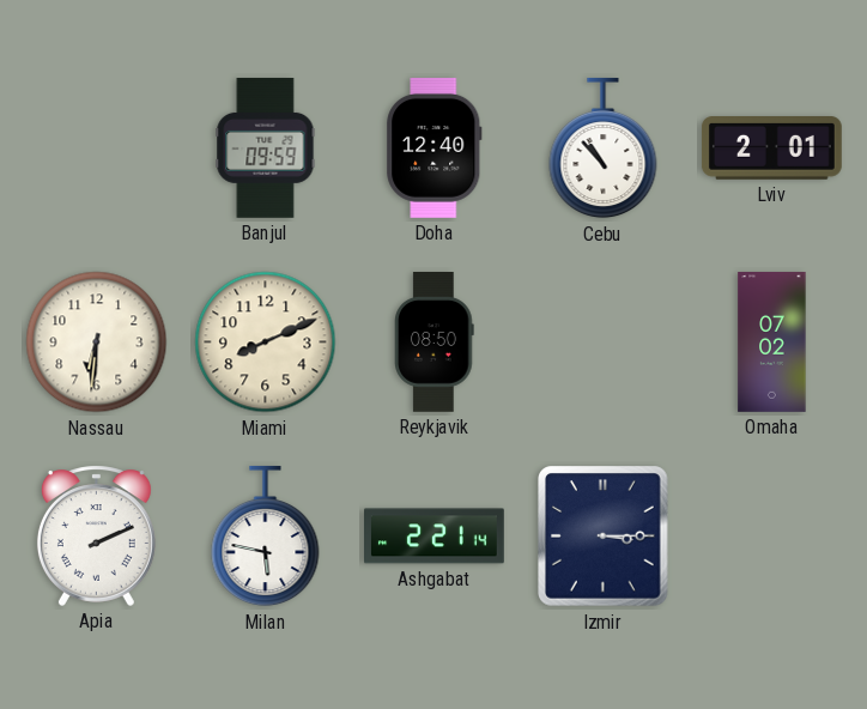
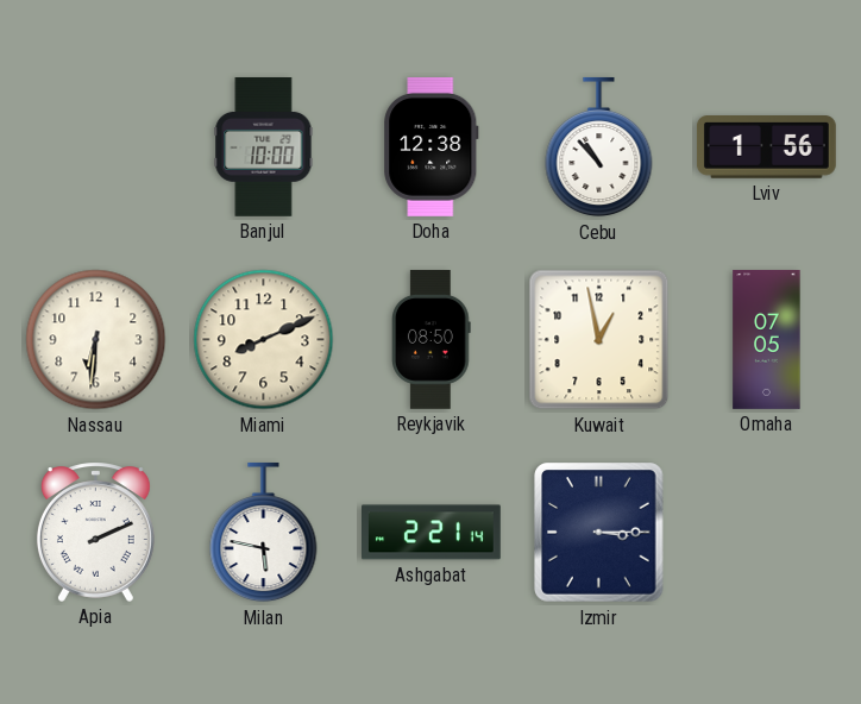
Banjul: 09:59 -> 10:00
Doha: 12:40 -> 12:38
Lviv: 2:01 -> 1:56
Kuwait: none -> 12:58
Omaha: 07:02 -> 07:05
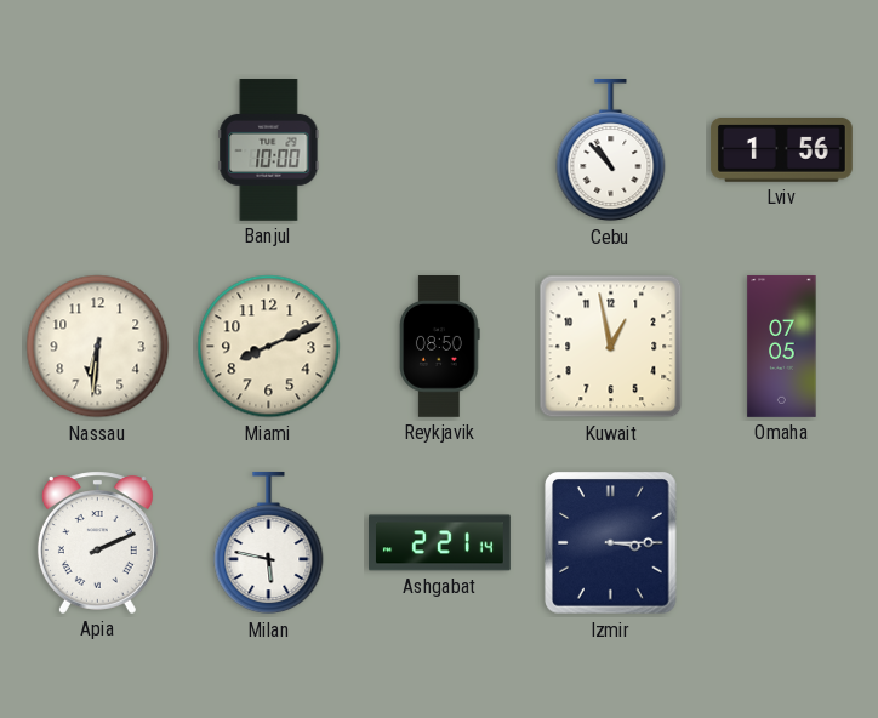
Doha: 12:38 -> none
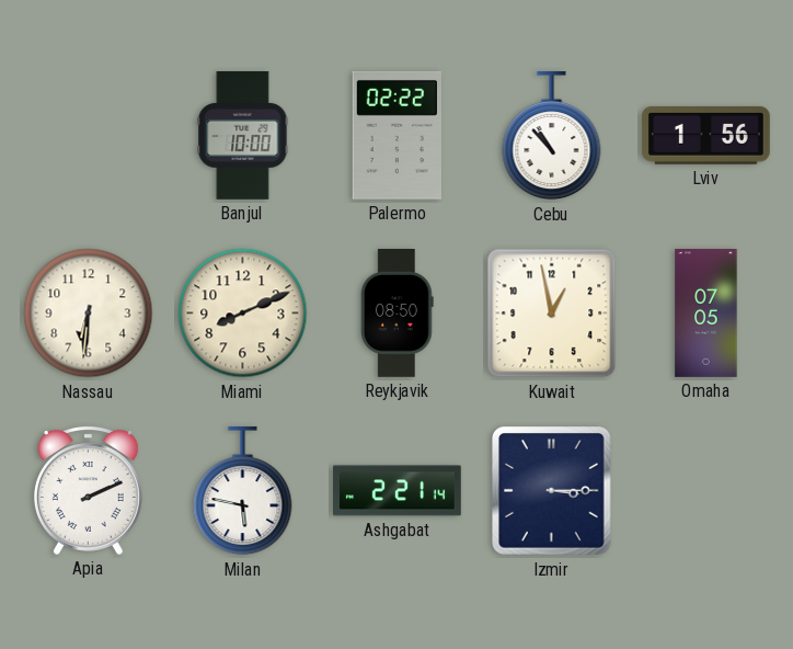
Palermo: none -> 02:22
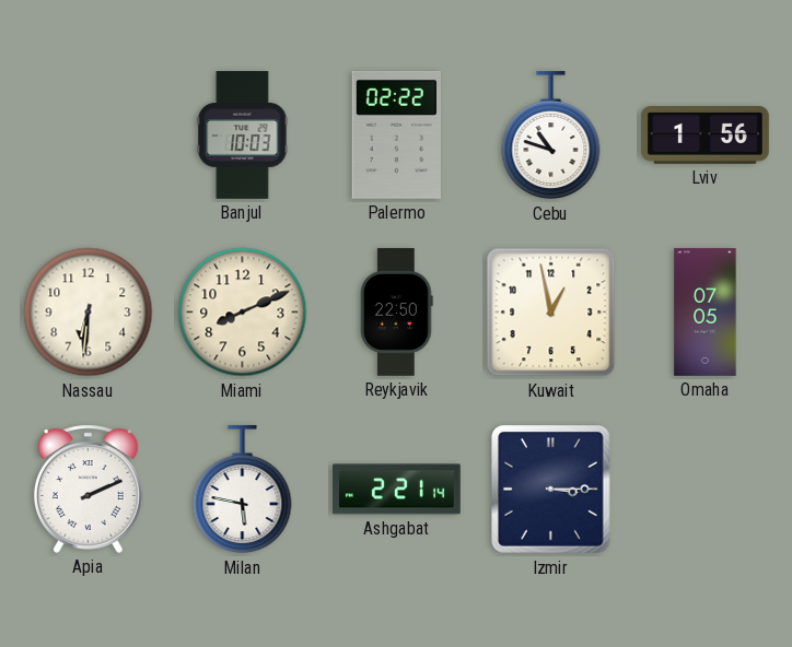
Banjul: 10:00 -> 10:03
Cebu: 10:53 -> 10:48
Reykjavik: 08:50 -> 22:50
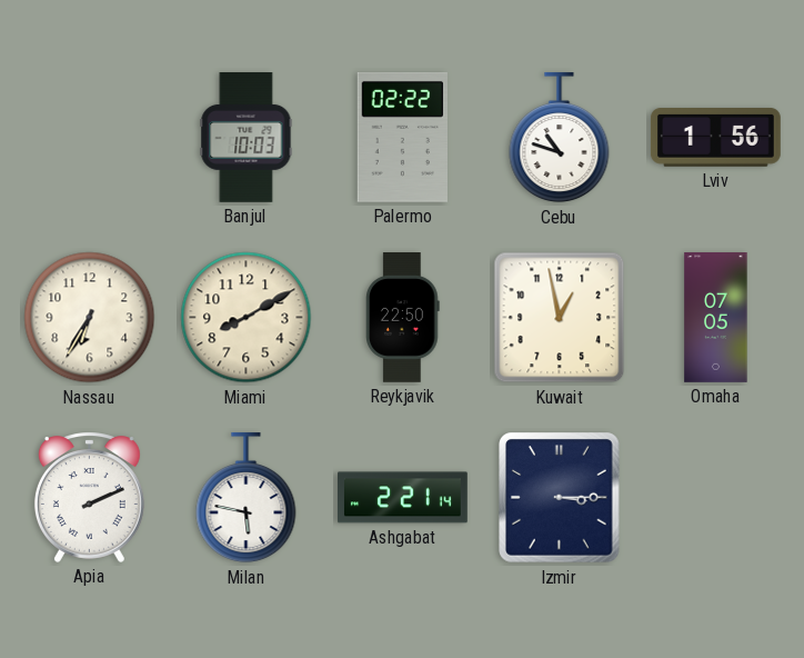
Nassau: 6:31 -> 6:35
Miami: 8:11 -> 8:10
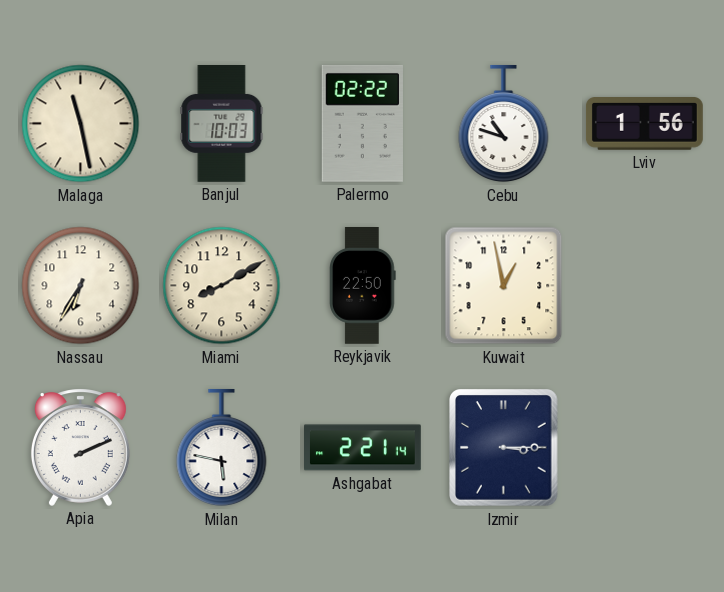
Malaga: none -> 11:28
Omaha: 07:05 -> none
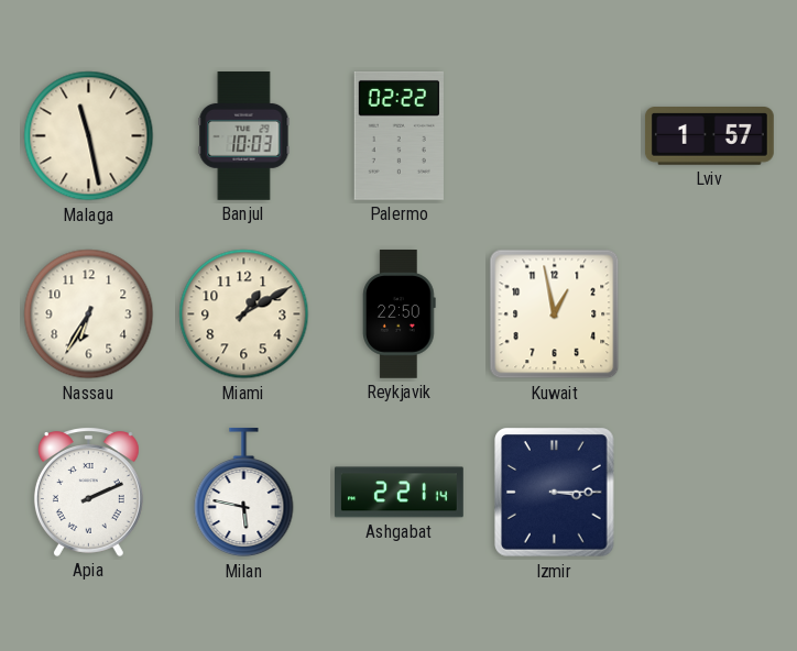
Cebu: 10:48 -> none
Lviv: 1:56 -> 1:57
Miami: 8:10 -> 1:10
